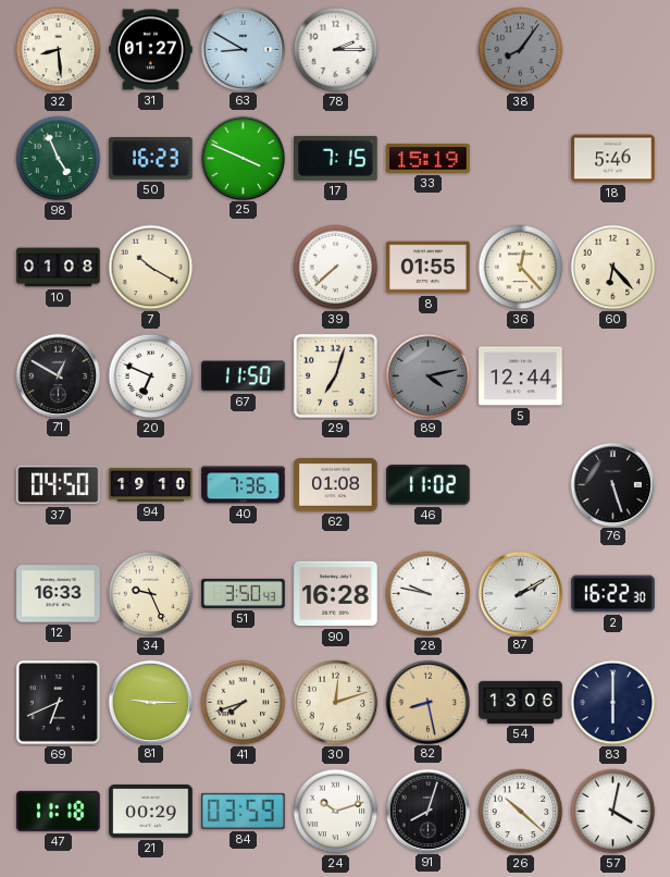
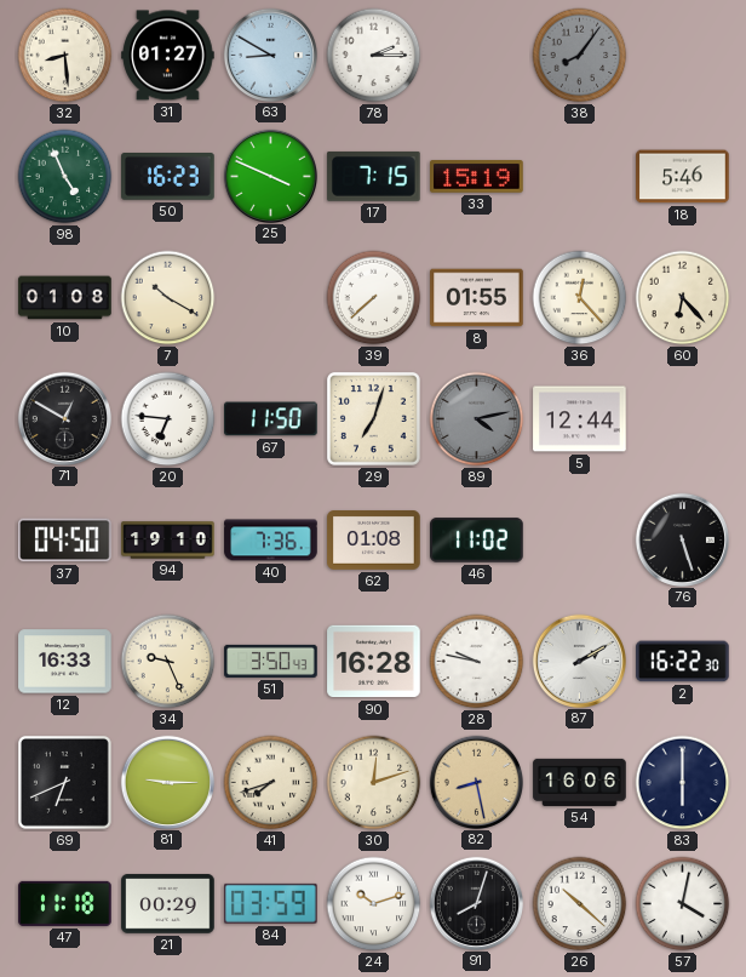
20: 6:49 -> 6:46
54: 13:06 -> 16:06
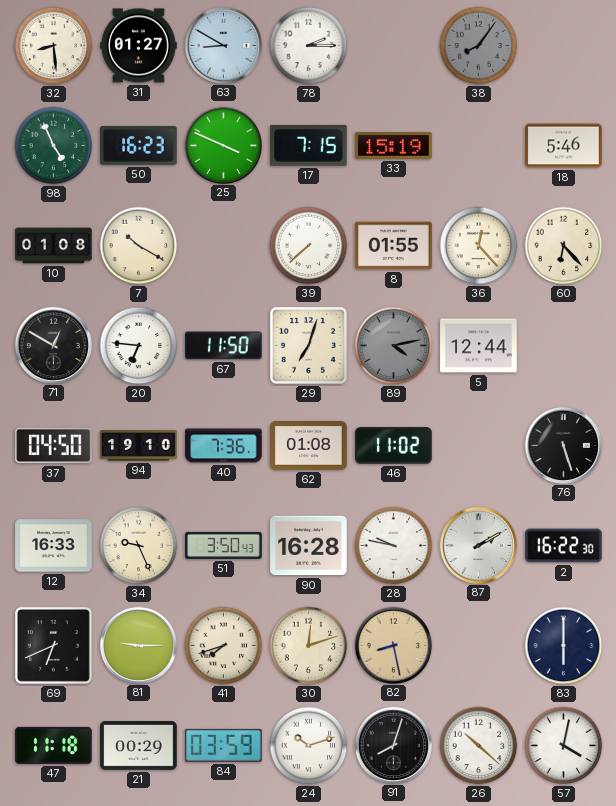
54: 16:06 -> none
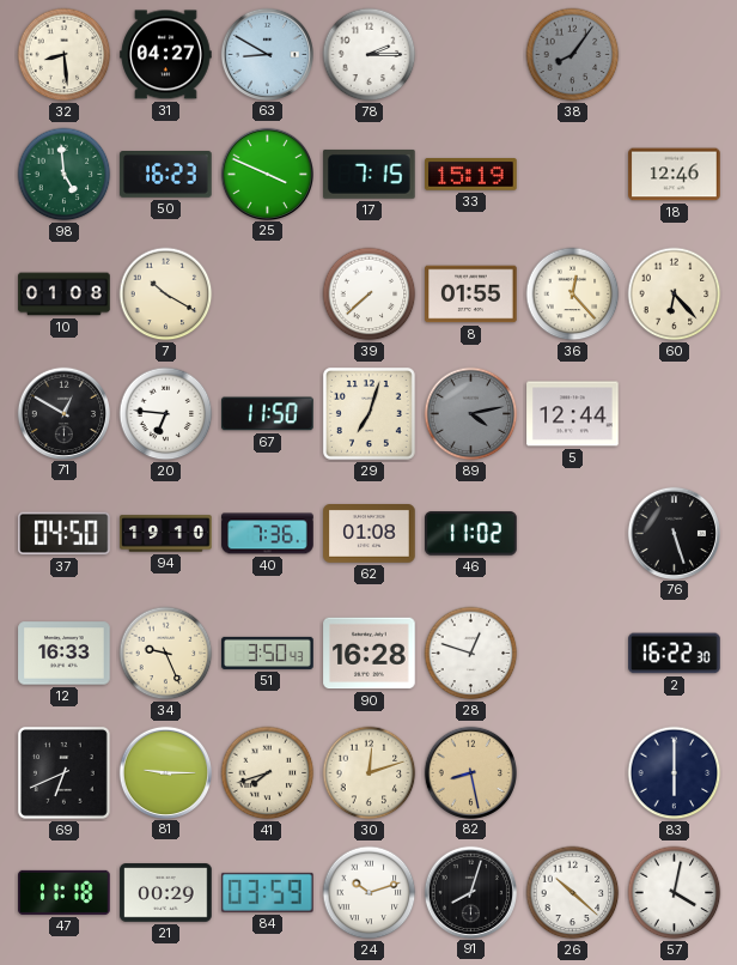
31: 01:27 -> 04:27
98: 4:56 -> 4:59
18: 5:46 -> 12:46
28: 9:47 -> 12:48
87: 2:10 -> none
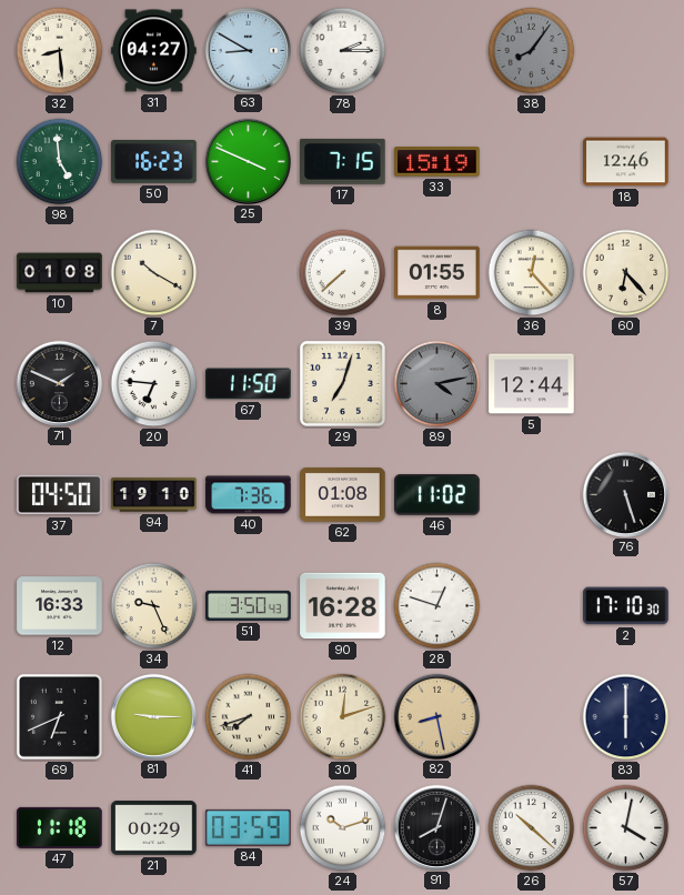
71: 12:50 -> 1:49
2: 16:22 -> 17:10
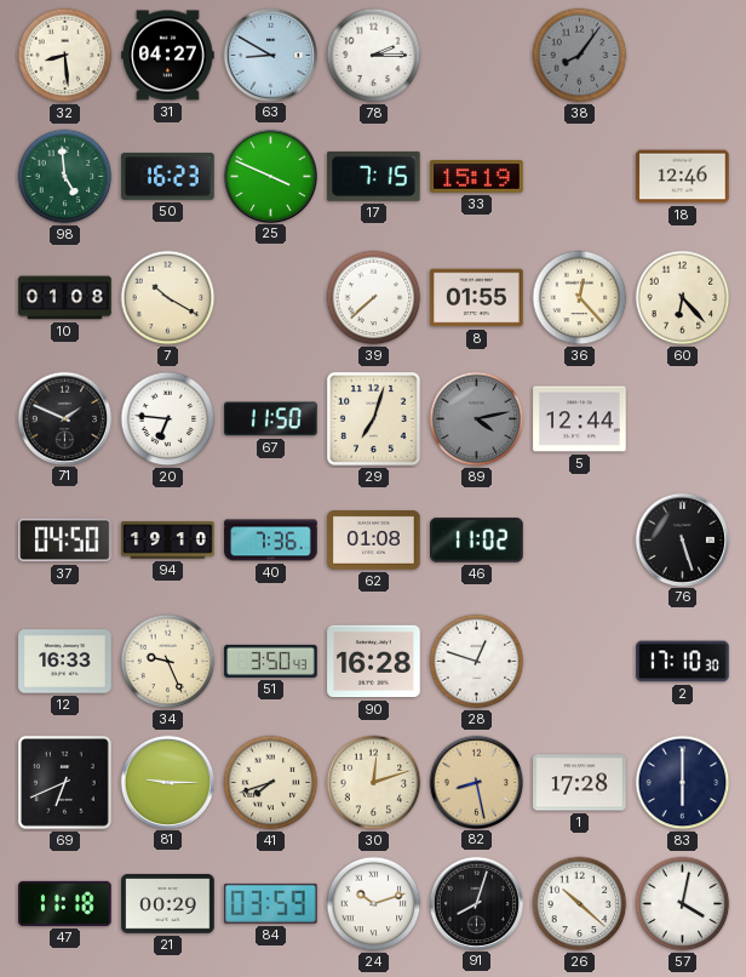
1: none -> 17:28
